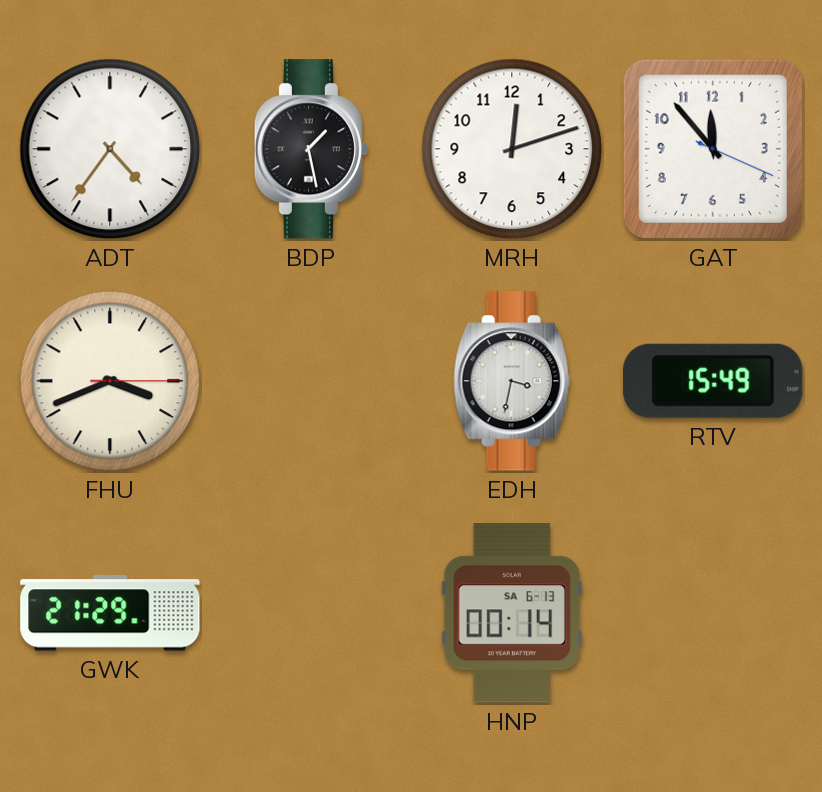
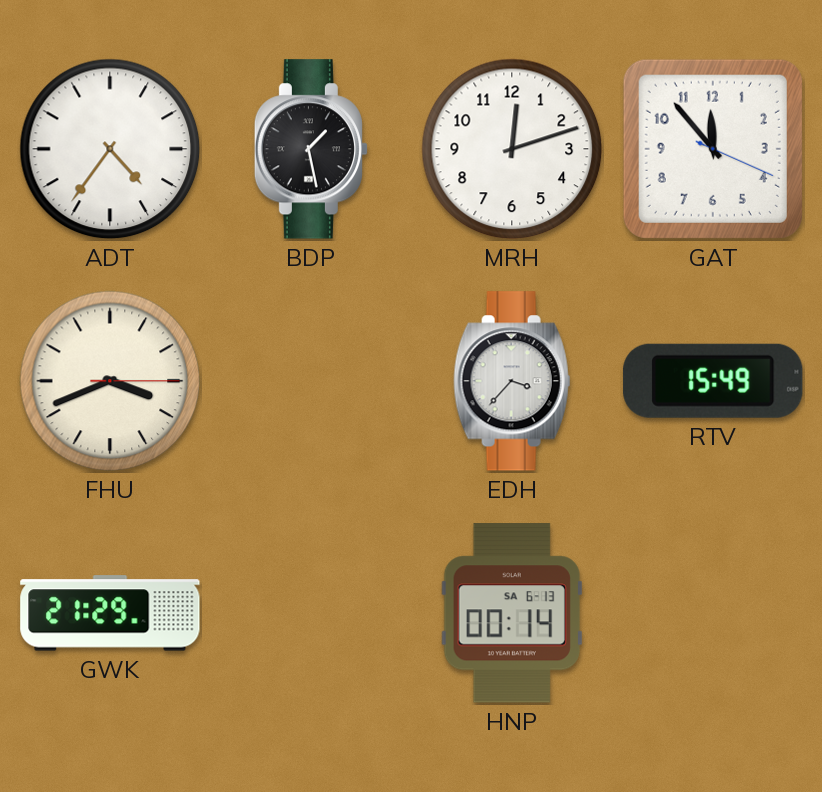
EDH: 3:32 -> 3:37
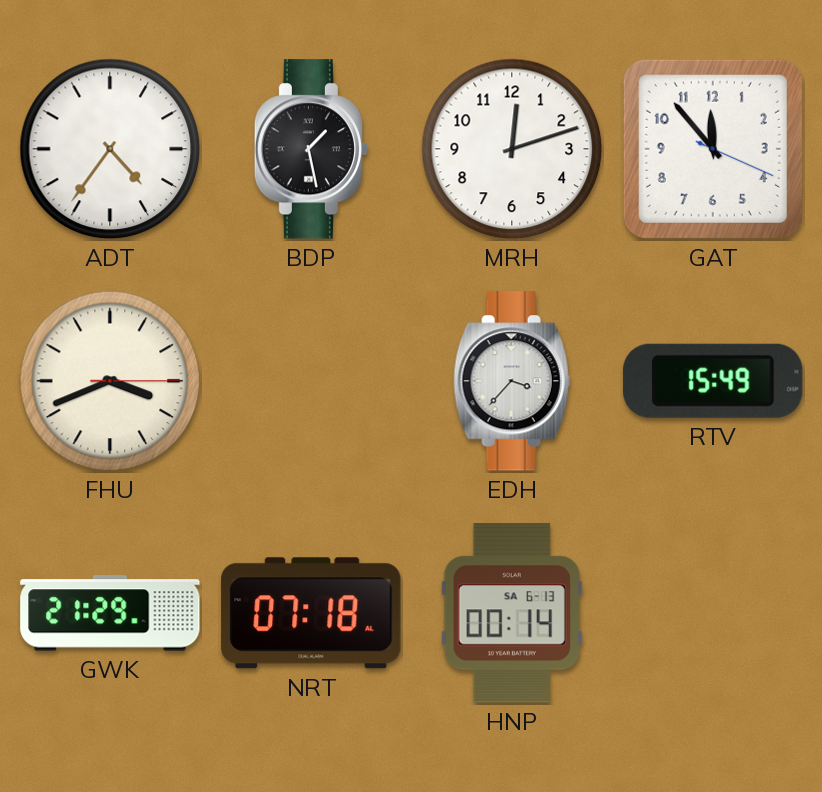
NRT: none -> 07:18
